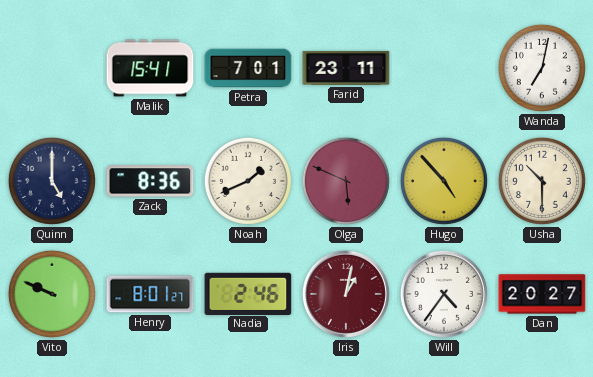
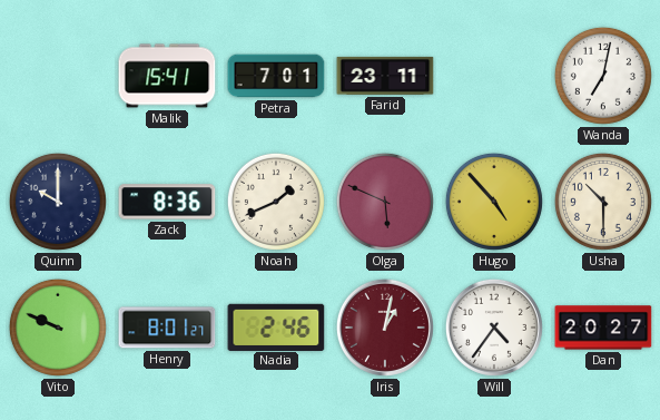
Quinn: 5:00 -> 10:00
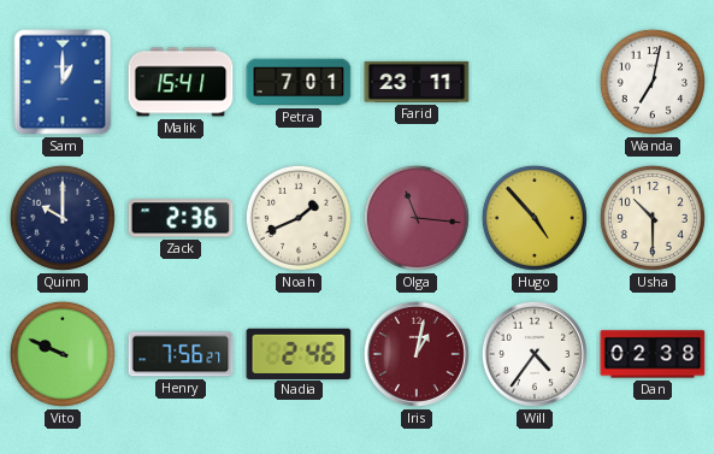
Sam: none -> 1:00
Zack: 8:36 -> 2:36
Olga: 5:49 -> 11:16
Henry: 8:01 -> 7:56
Dan: 20:27 -> 02:38
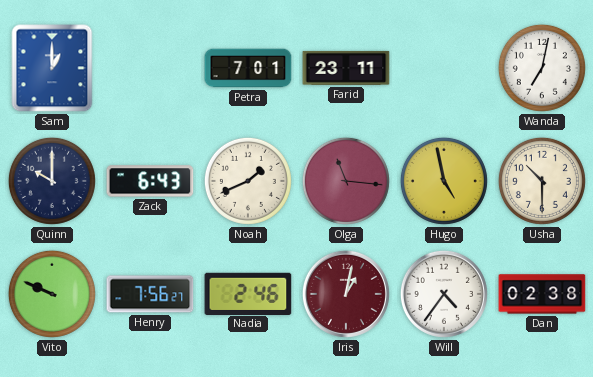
Malik: 15:41 -> none
Zack: 2:36 -> 6:43
Hugo: 4:53 -> 4:58
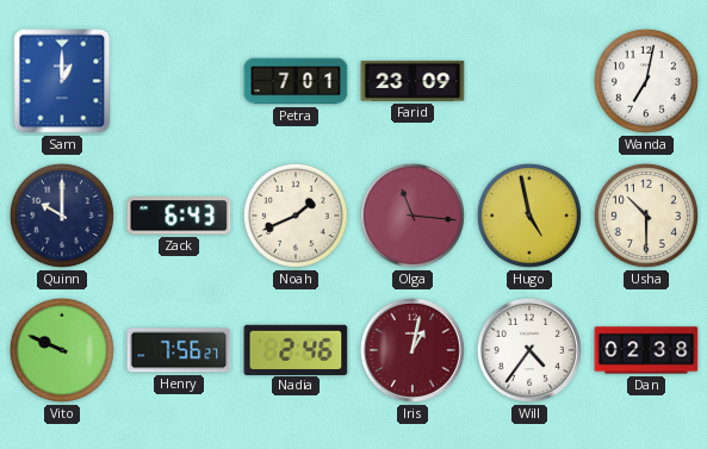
Farid: 23:11 -> 23:09
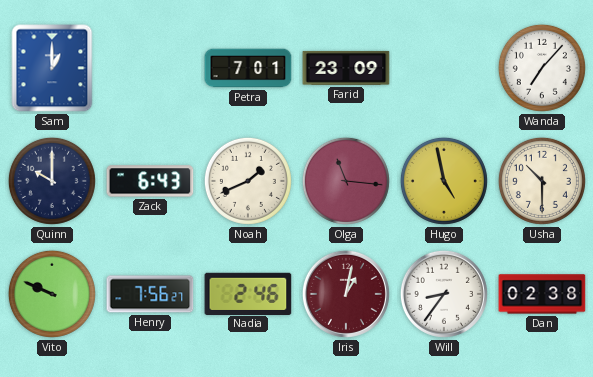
Wanda: 7:02 -> 7:07
Will: 4:36 -> 8:36
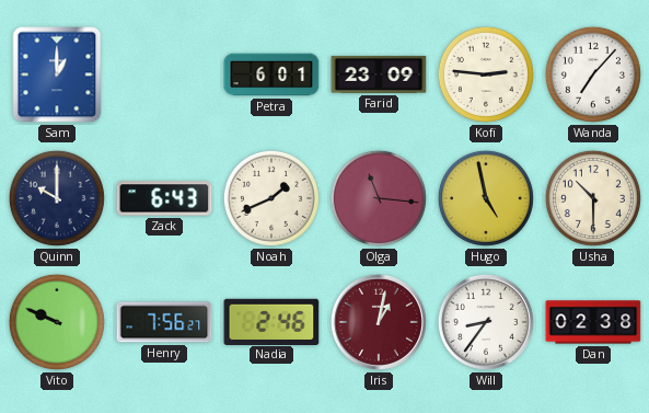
Petra: 7:01 -> 6:01
Kofi: none -> 2:46
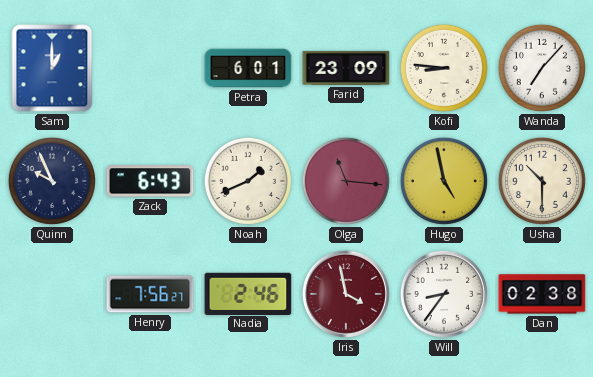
Kofi: 2:46 -> 8:46
Quinn: 10:00 -> 9:56
Vito: 9:49 -> none
Iris: 1:02 -> 3:58
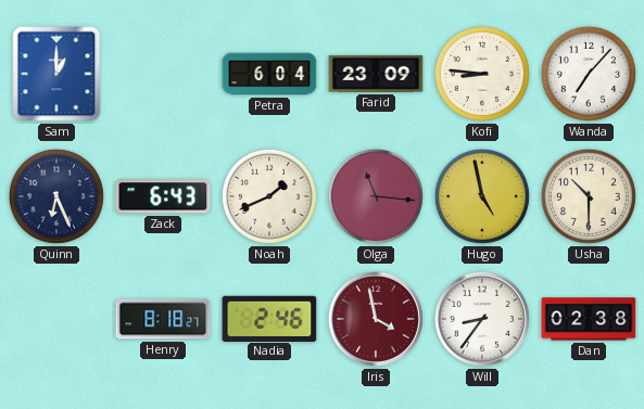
Petra: 6:01 -> 6:04
Quinn: 9:56 -> 6:26
Henry: 7:56 -> 8:18
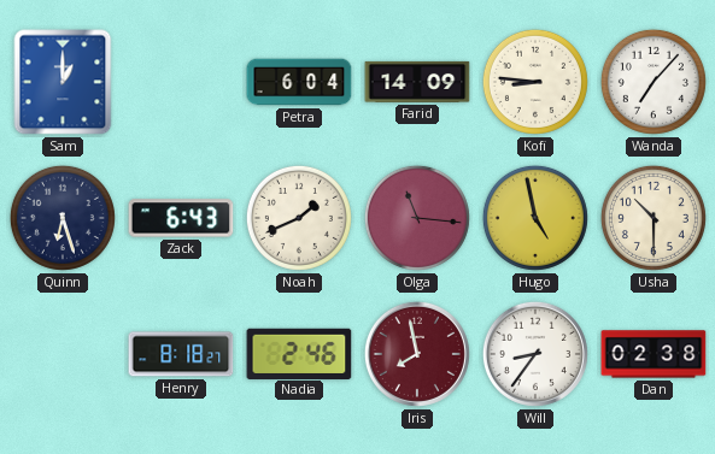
Farid: 23:09 -> 14:09
Quinn: 6:26 -> 6:27
Iris: 3:58 -> 7:58
